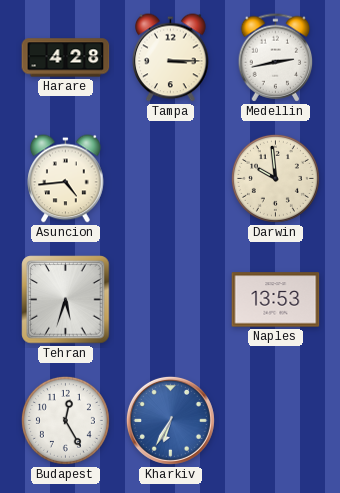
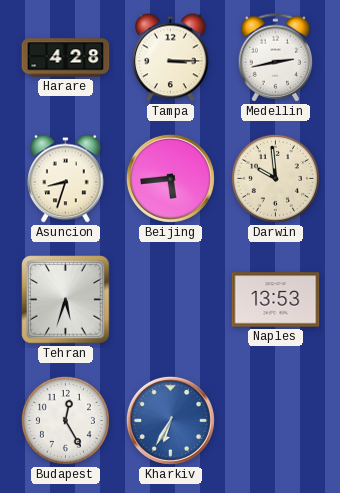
Asuncion: 4:44 -> 8:33
Beijing: none -> 5:44
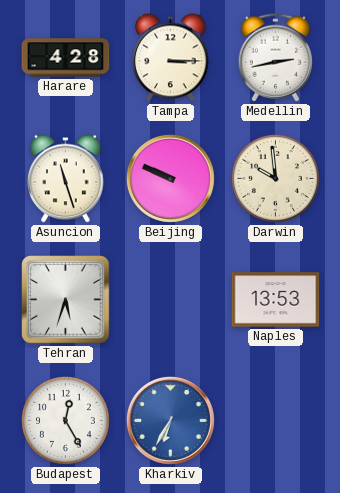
Asuncion: 8:33 -> 11:27
Beijing: 5:44 -> 9:49
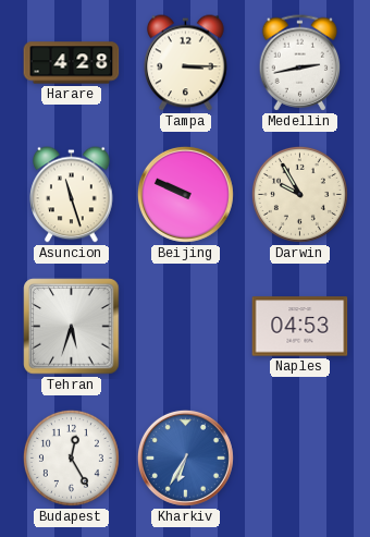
Darwin: 9:59 -> 9:55
Naples: 13:53 -> 04:53
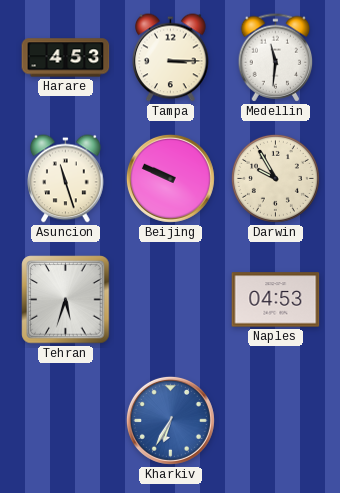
Harare: 4:28 -> 4:53
Medellin: 2:43 -> 11:31
Budapest: 12:25 -> none
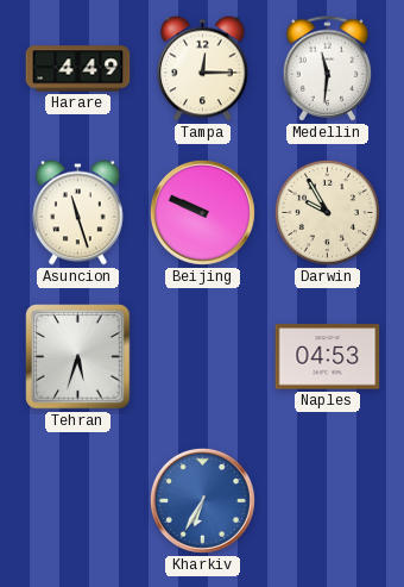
Harare: 4:53 -> 4:49
Tampa: 3:15 -> 12:15
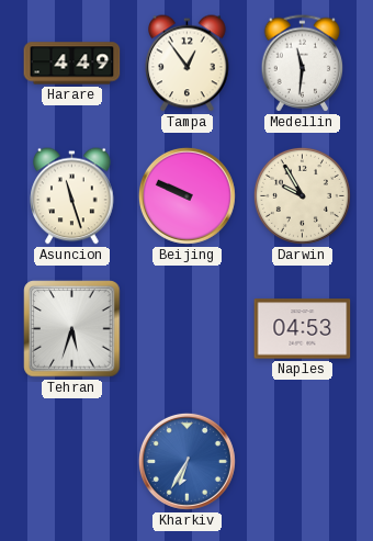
Tampa: 12:15 -> 12:54
